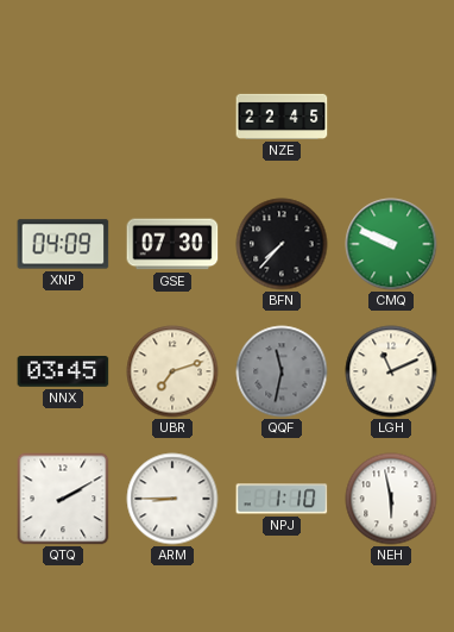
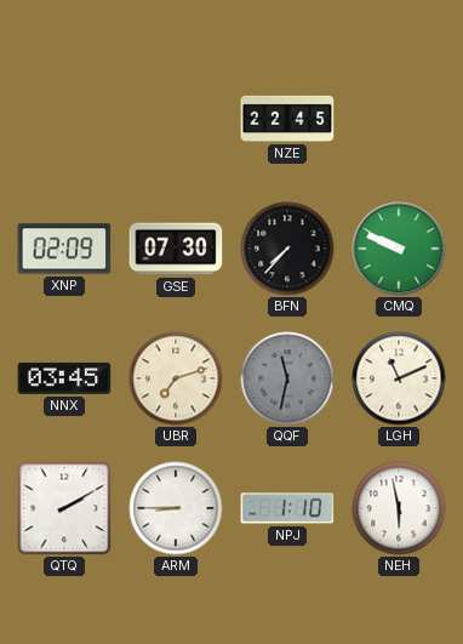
XNP: 04:09 -> 02:09
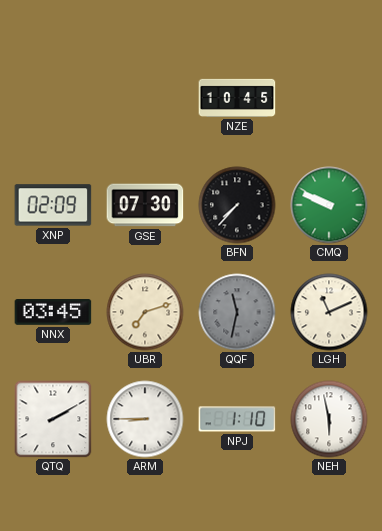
NZE: 22:45 -> 10:45
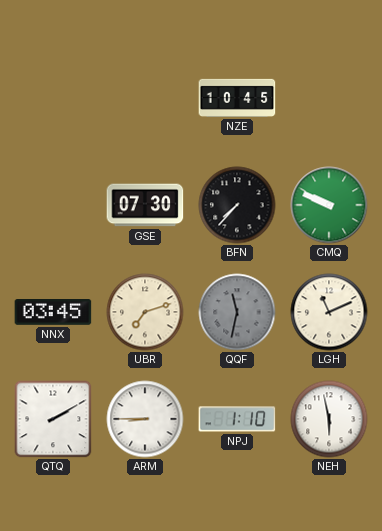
XNP: 02:09 -> none
